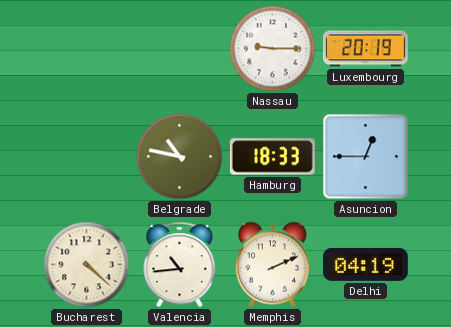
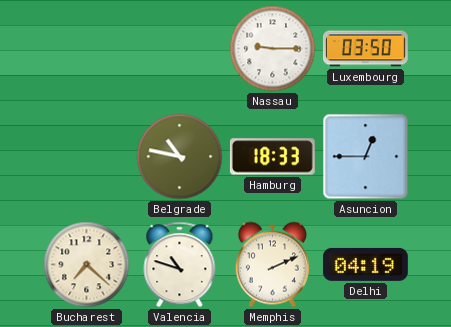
Luxembourg: 20:19 -> 03:50
Bucharest: 4:22 -> 7:22
Valencia: 10:44 -> 10:48
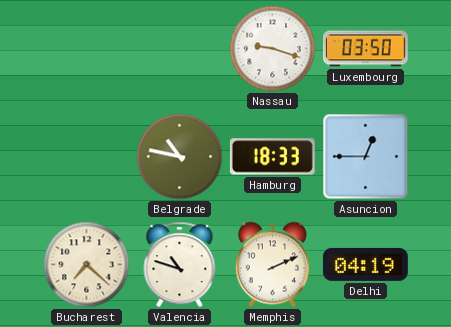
Nassau: 9:15 -> 9:18
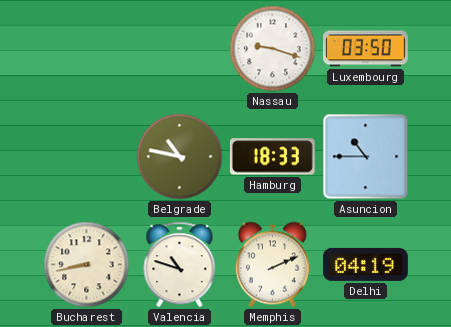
Asuncion: 12:45 -> 10:45
Bucharest: 7:22 -> 8:43
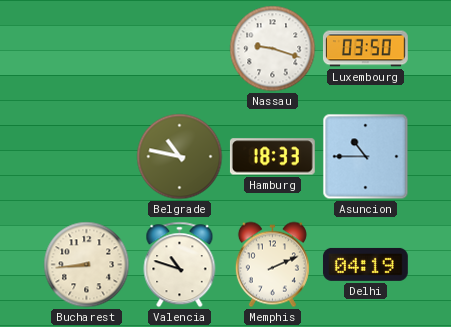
Bucharest: 8:43 -> 8:44
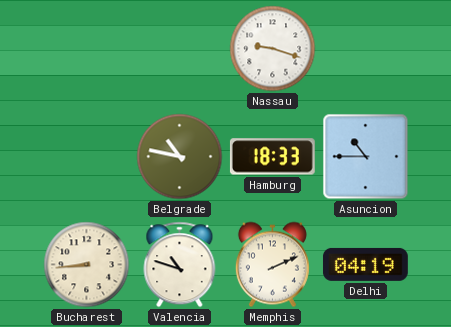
Luxembourg: 03:50 -> none
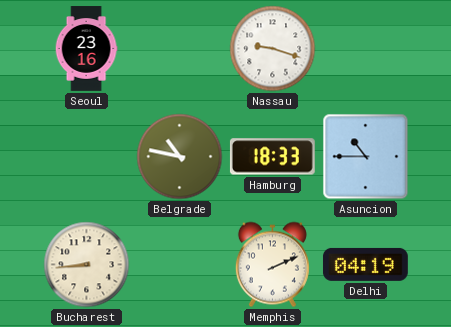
Seoul: none -> 23:16
Valencia: 10:48 -> none
